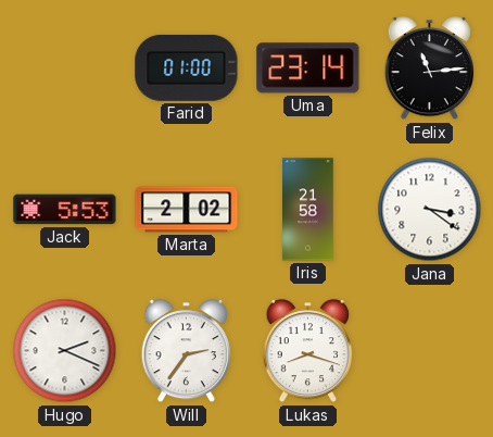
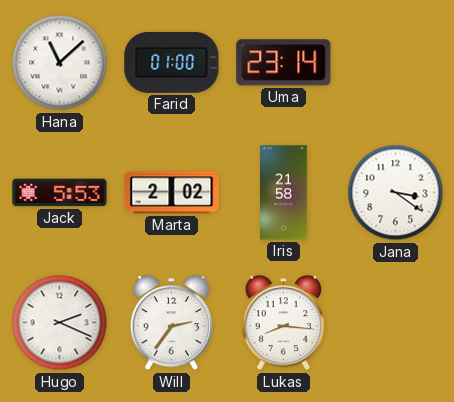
Hana: none -> 11:08
Felix: 11:14 -> none
Lukas: 8:18 -> 8:16
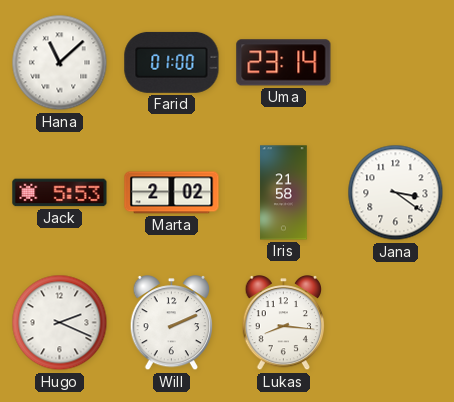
Will: 2:36 -> 2:11
